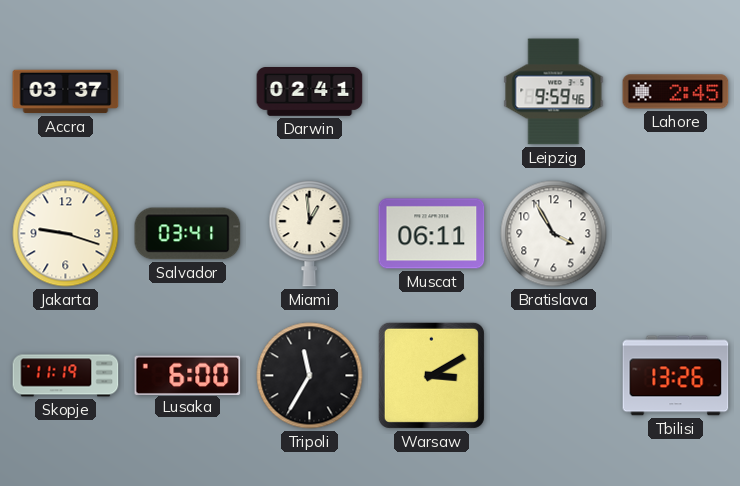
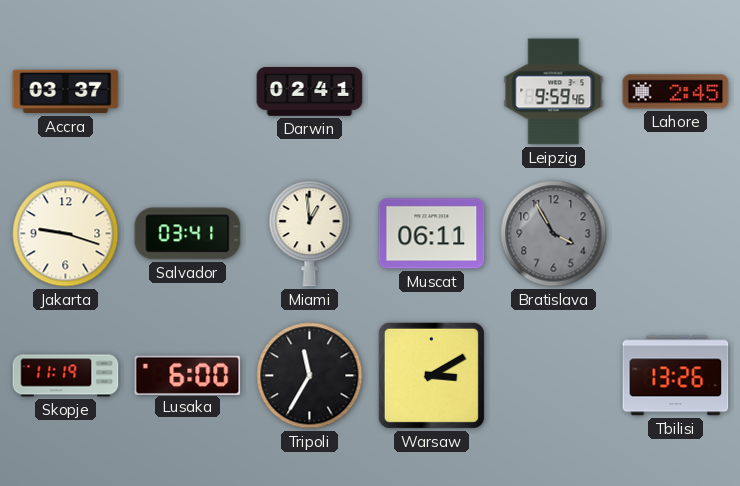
Bratislava dial: white -> grey
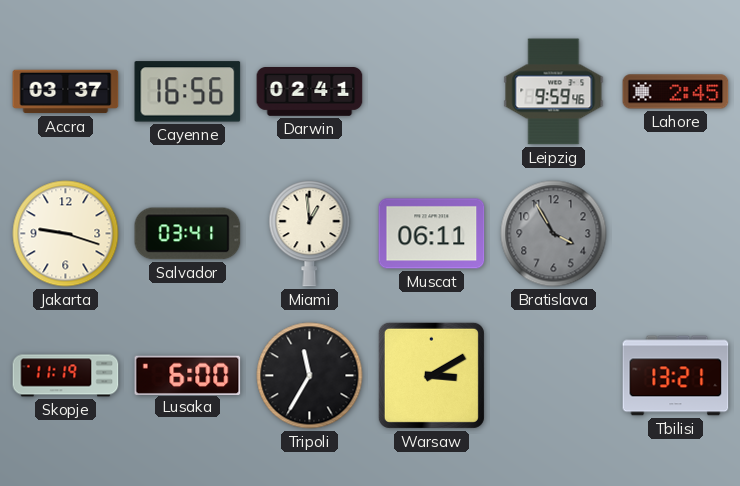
Cayenne: none -> 16:56
Tbilisi: 13:26 -> 13:21
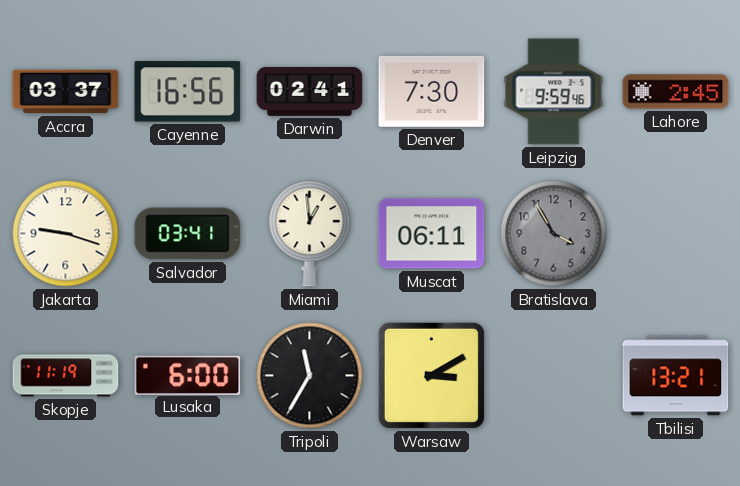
Denver: none -> 7:30
